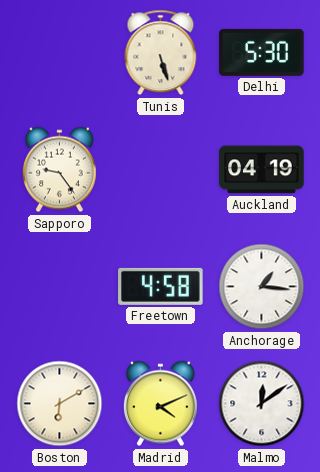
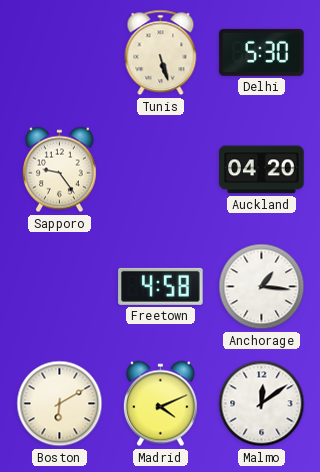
Auckland: 04:19 -> 04:20
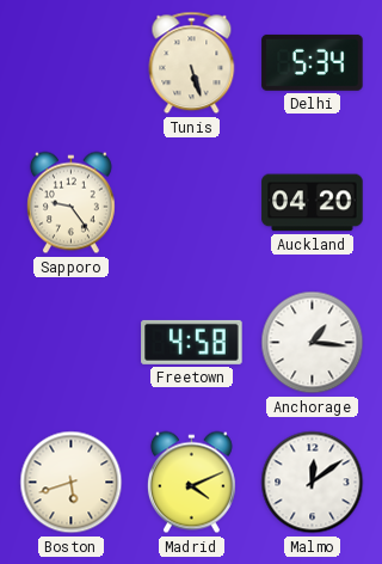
Delhi: 5:30 -> 5:34
Boston: 6:10 -> 5:42
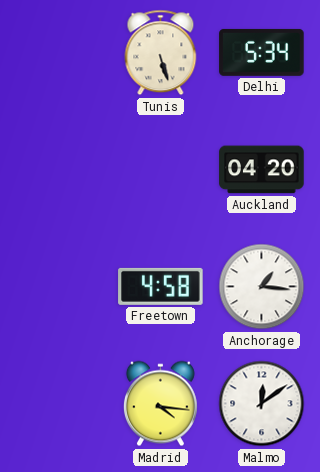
Sapporo: 9:24 -> none
Boston: 5:42 -> none
Madrid: 4:11 -> 4:16
